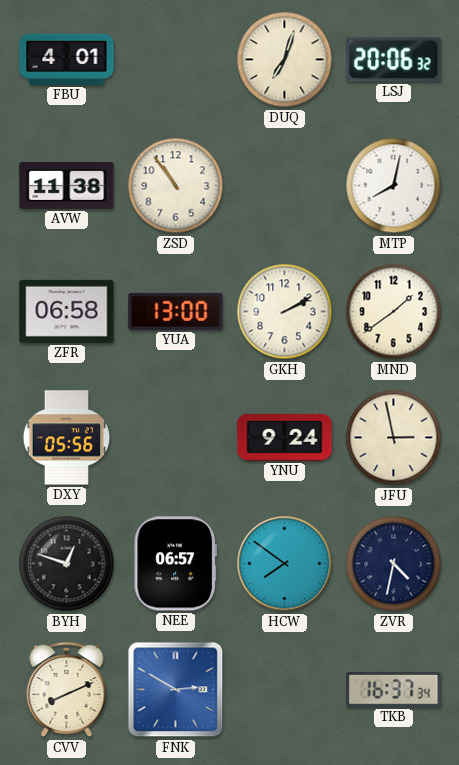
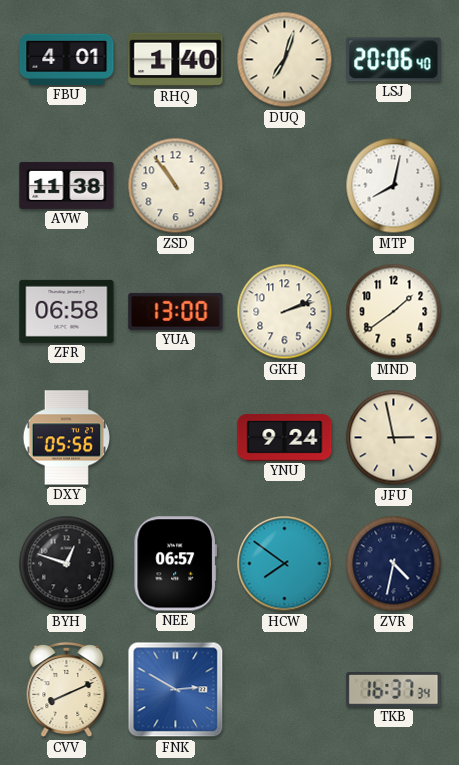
RHQ: none -> 1:40
LSJ: 20:06:32 -> 20:06:40
GKH: 2:10 -> 2:12
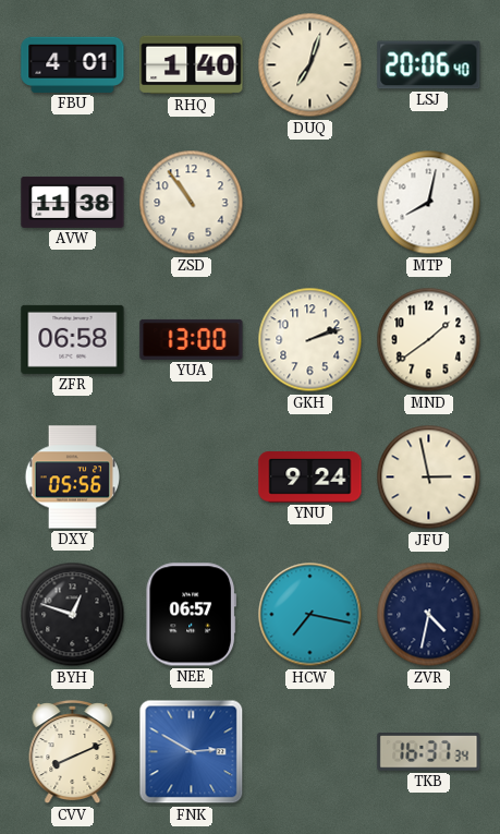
HCW: 7:51 -> 7:17
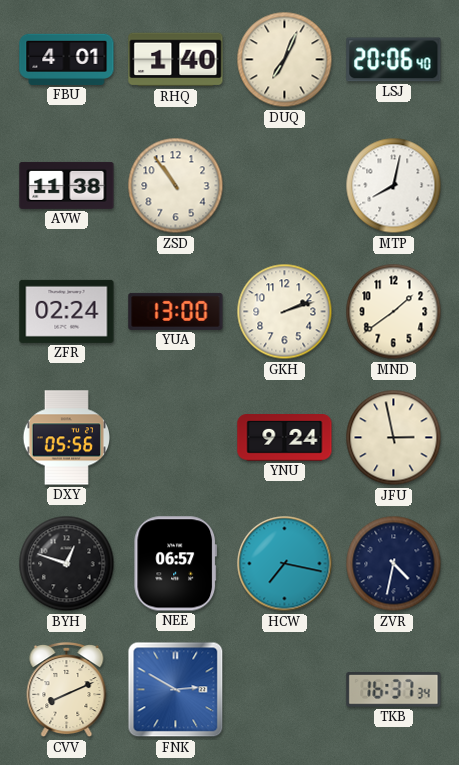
DUQ: 7:03 -> 7:04
ZFR: 06:58 -> 02:24
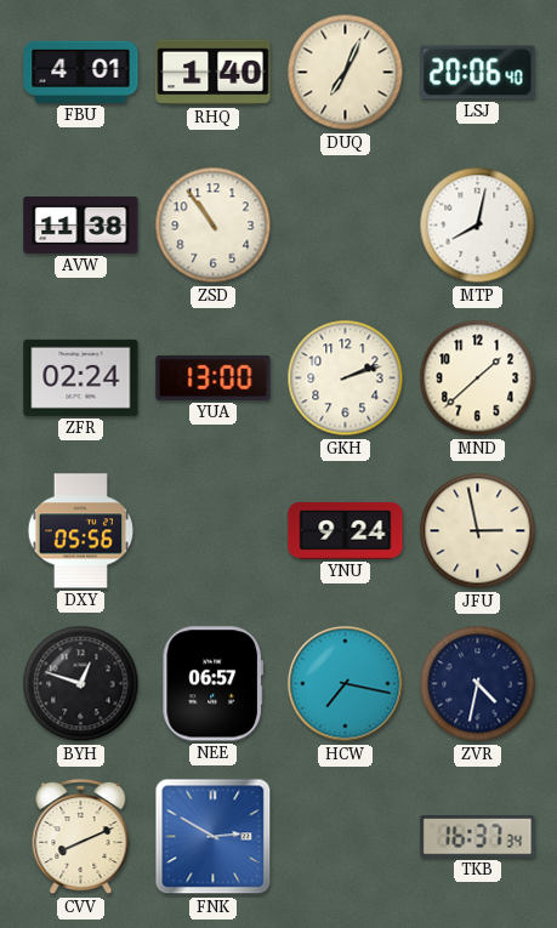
MND: 1:39 -> 1:38
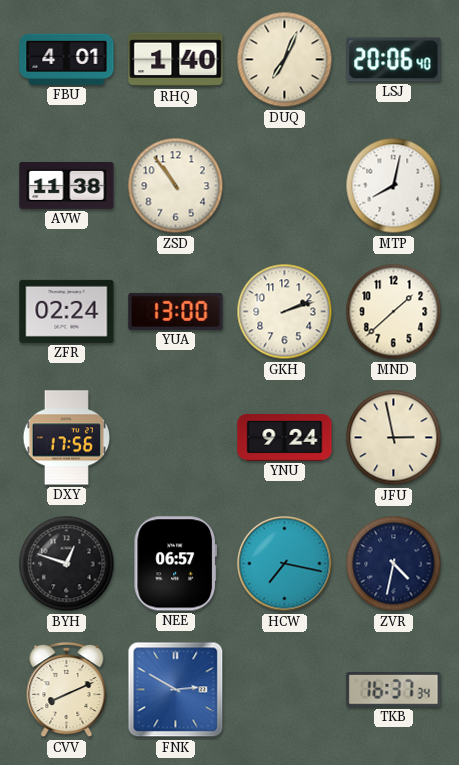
DXY: 05:56 -> 17:56
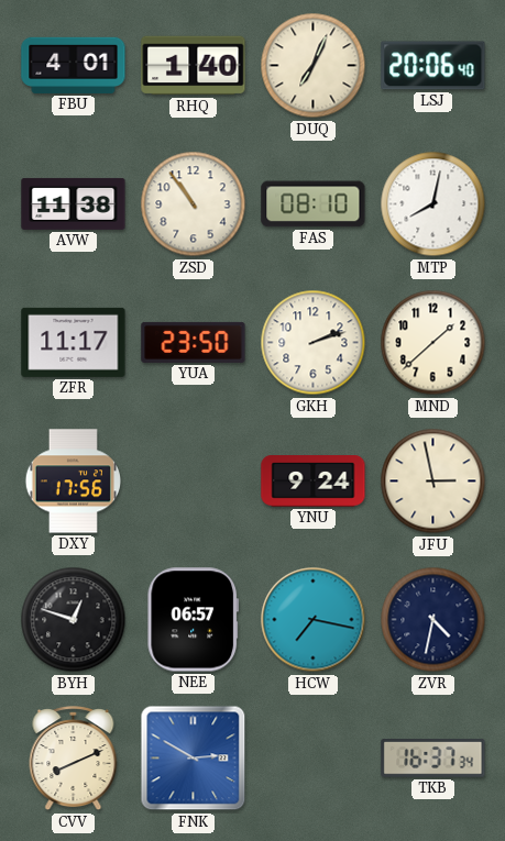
FAS: none -> 08:10
ZFR: 02:24 -> 11:17
YUA: 13:00 -> 23:50
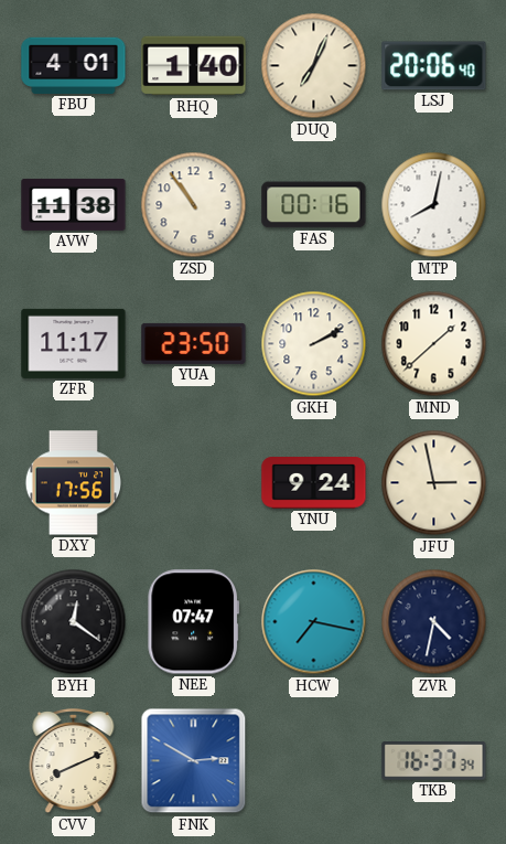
FAS: 08:10 -> 00:16
GKH: 2:12 -> 2:10
BYH: 12:48 -> 12:21
NEE: 06:57 -> 07:47
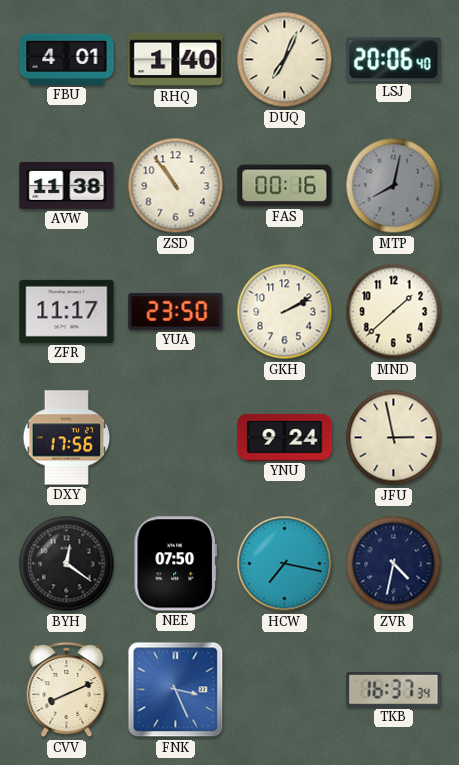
MTP dial: white -> grey
NEE: 07:47 -> 07:50
FNK: 2:50 -> 3:26
